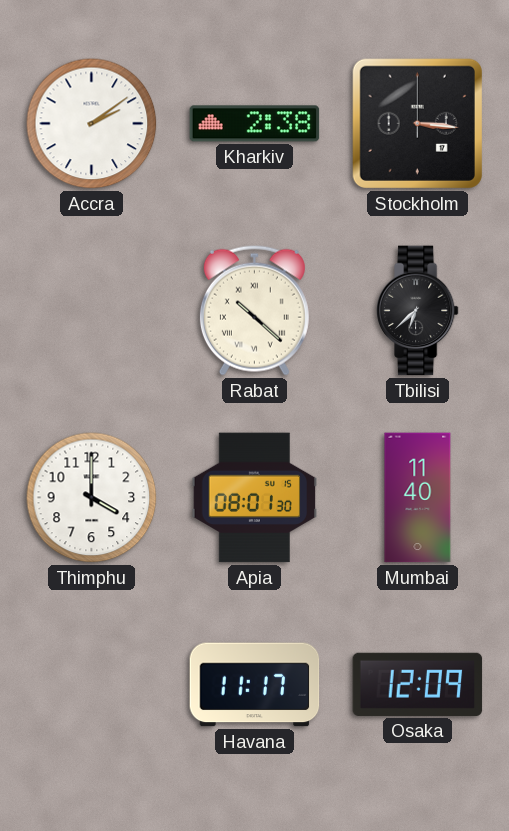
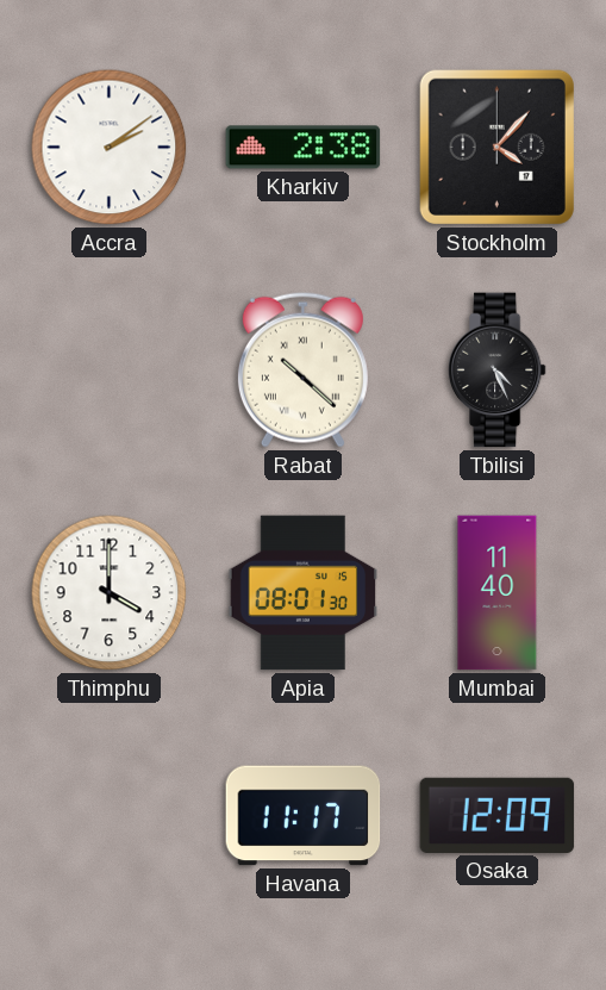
Stockholm: 3:16 -> 4:07
Tbilisi: 6:38 -> 4:26
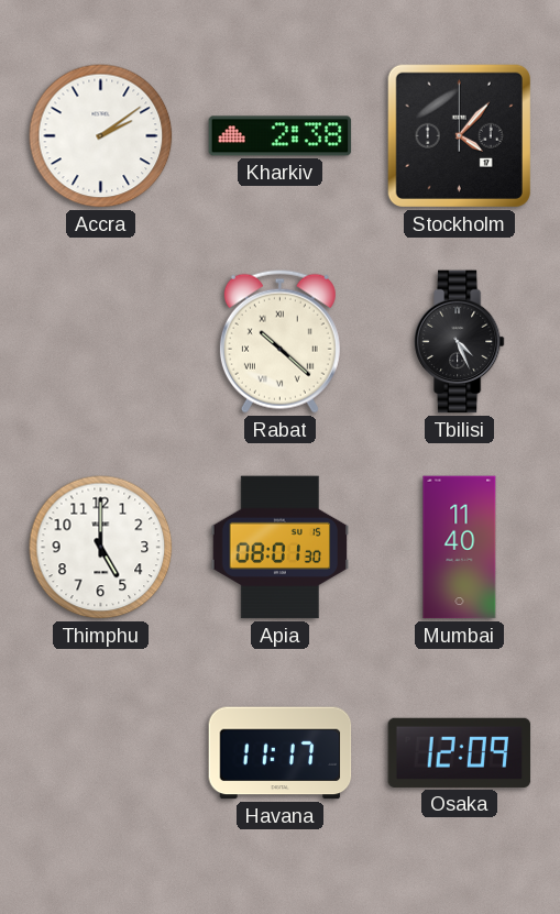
Thimphu: 4:00 -> 5:00
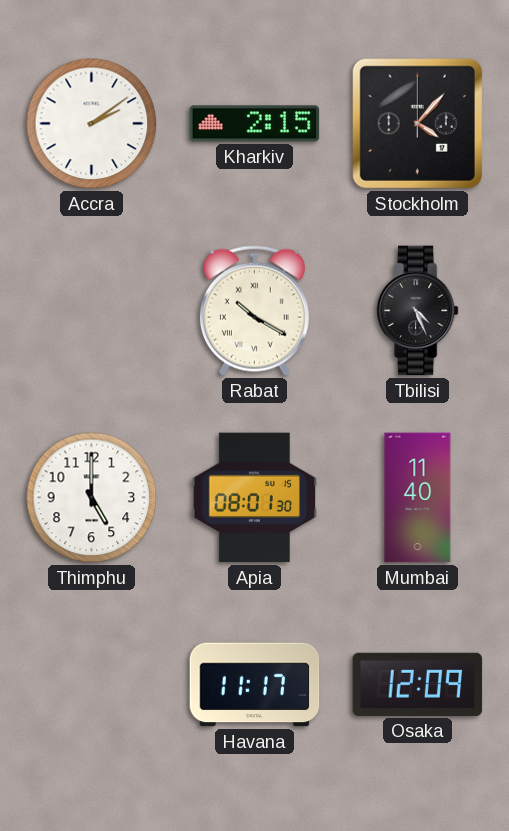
Kharkiv: 2:38 -> 2:15
Rabat: 10:22 -> 10:20
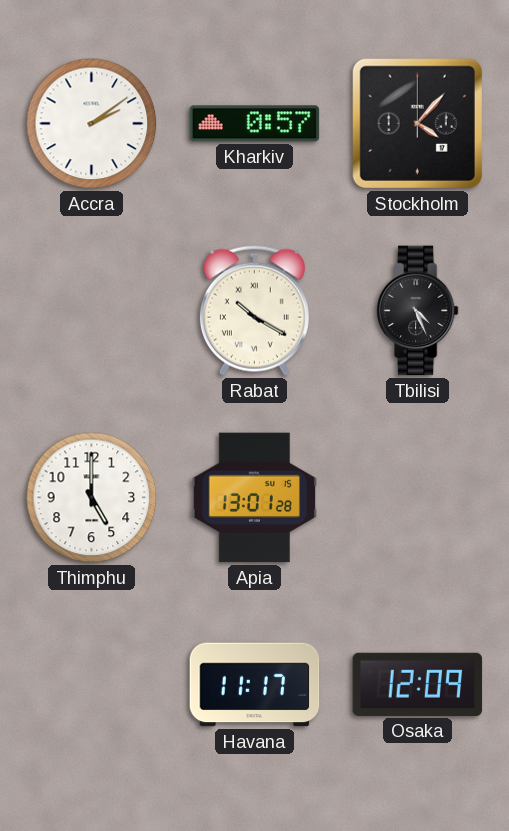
Kharkiv: 2:15 -> 0:57
Apia: 08:01 -> 13:01
Mumbai: 11:40 -> none
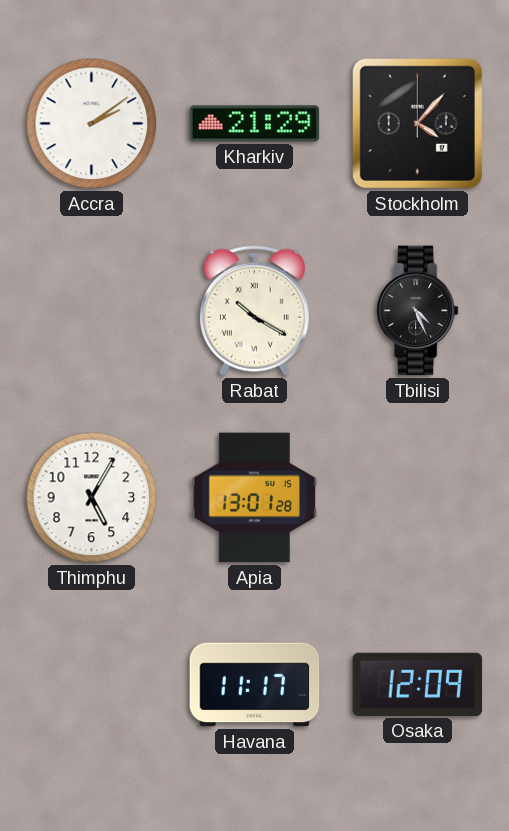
Kharkiv: 0:57 -> 21:29
Thimphu: 5:00 -> 5:05
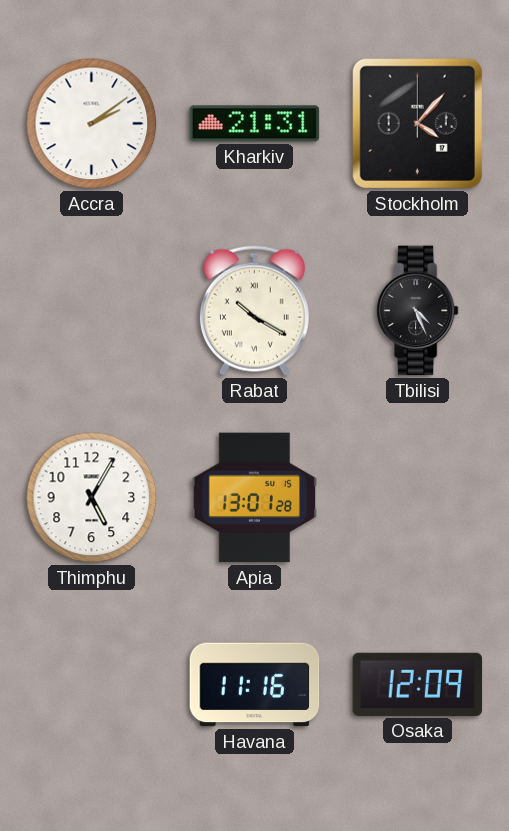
Kharkiv: 21:29 -> 21:31
Havana: 11:17 -> 11:16
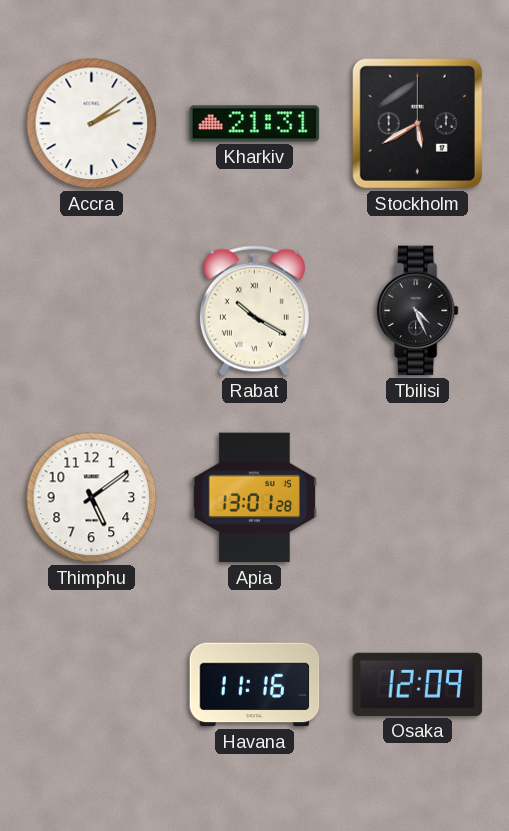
Stockholm: 4:07 -> 5:40
Thimphu: 5:05 -> 5:09
